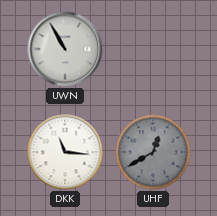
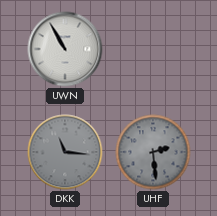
DKK dial: white -> grey
UHF: 12:40 -> 2:29
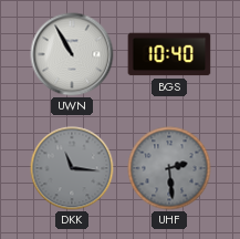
BGS: none -> 10:40
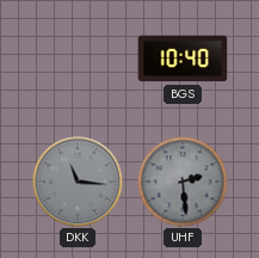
UWN: 10:55 -> none
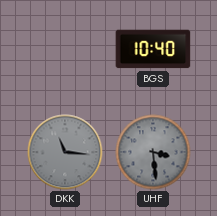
UHF: 2:29 -> 3:29
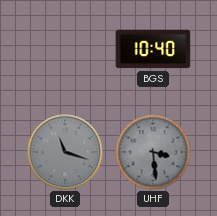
DKK: 11:16 -> 11:18
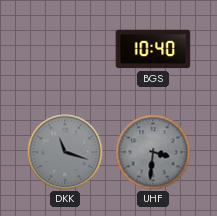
UHF: 3:29 -> 3:31
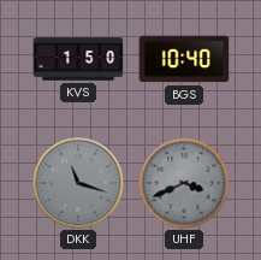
KVS: none -> 1:50
UHF: 3:31 -> 3:41
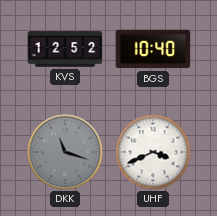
KVS: 1:50 -> 12:52
UHF dial: grey -> white
